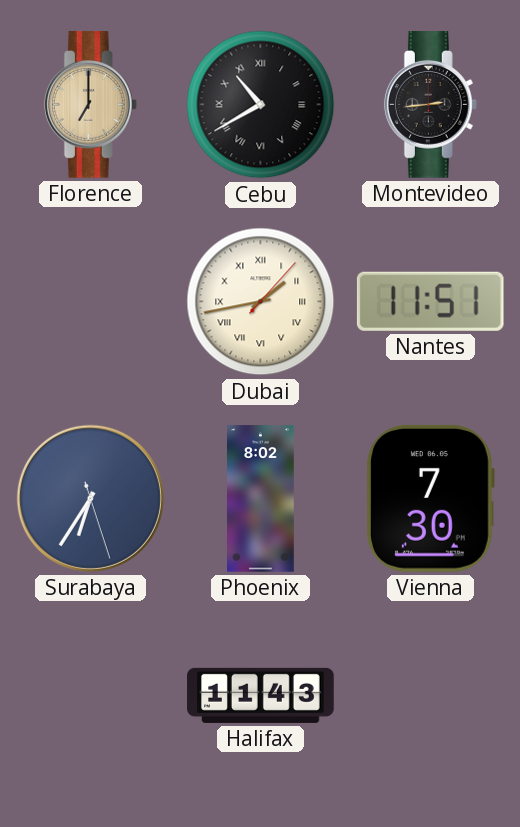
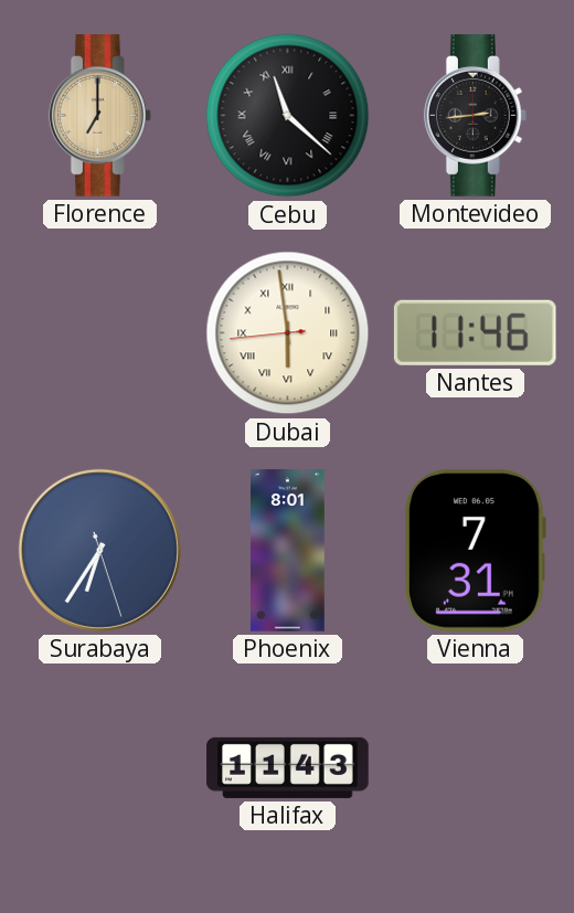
Cebu: 10:40 -> 11:22
Dubai: 1:43 -> 5:58
Nantes: 11:51 -> 11:46
Phoenix: 8:02 -> 8:01
Vienna: 7:30 -> 7:31
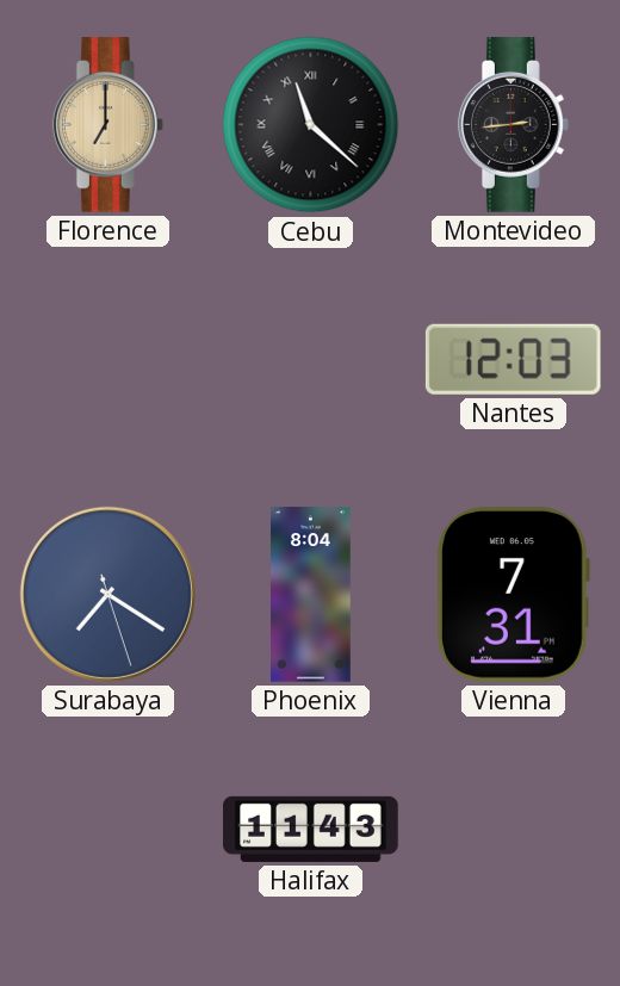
Dubai: 5:58 -> none
Nantes: 11:46 -> 12:03
Surabaya: 6:35 -> 7:20
Phoenix: 8:01 -> 8:04
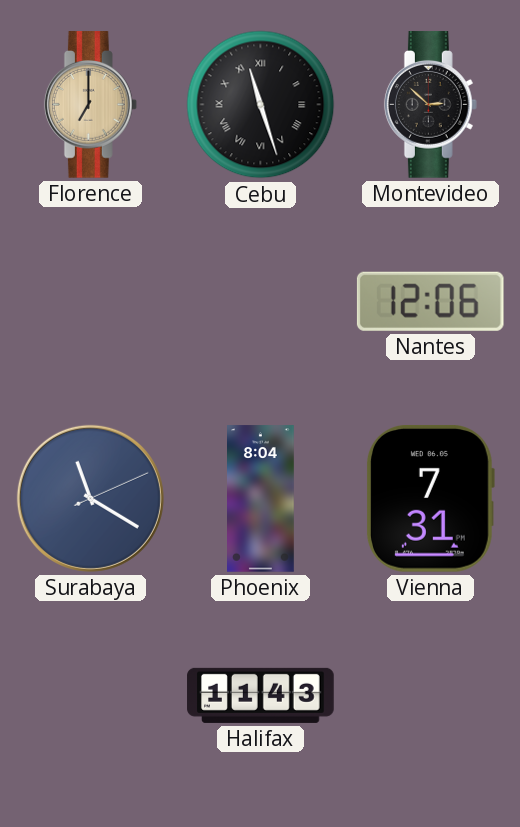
Cebu: 11:22 -> 11:27
Montevideo: 2:44 -> 2:52
Nantes: 12:03 -> 12:06
Surabaya: 7:20 -> 11:20
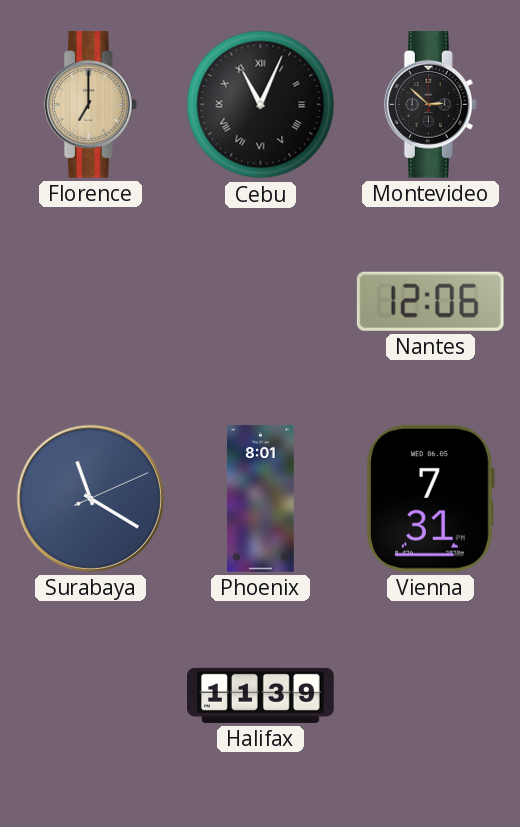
Cebu: 11:27 -> 11:04
Phoenix: 8:04 -> 8:01
Halifax: 11:43 -> 11:39
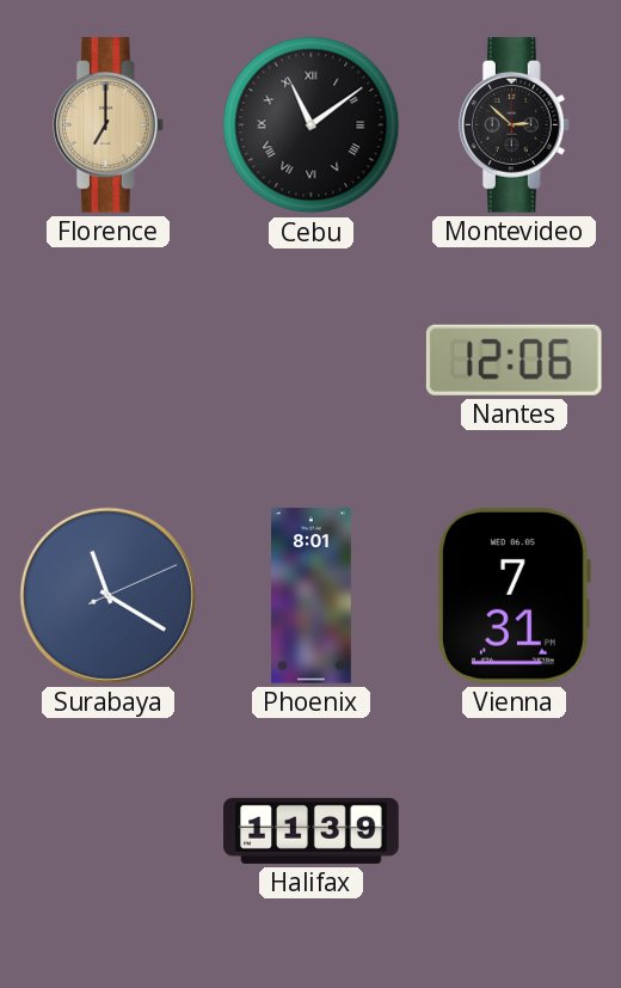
Cebu: 11:04 -> 11:09
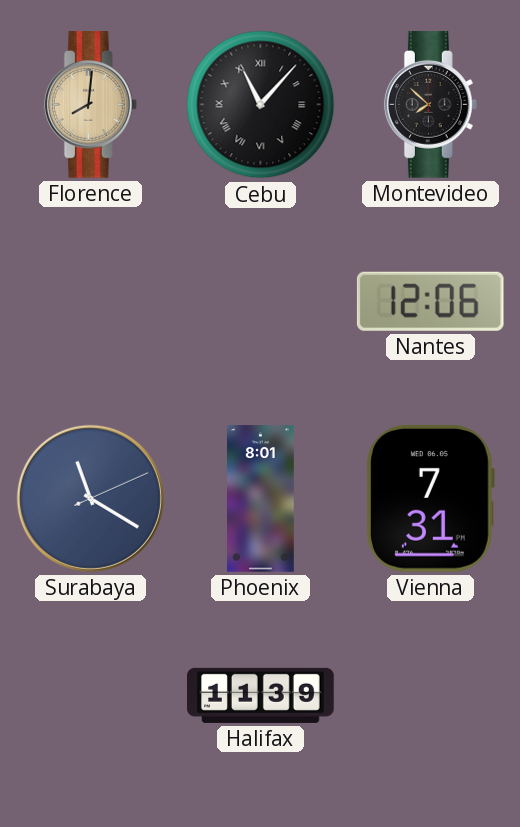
Florence: 7:00 -> 8:01
Cebu: 11:09 -> 11:07
Montevideo: 2:52 -> 7:52
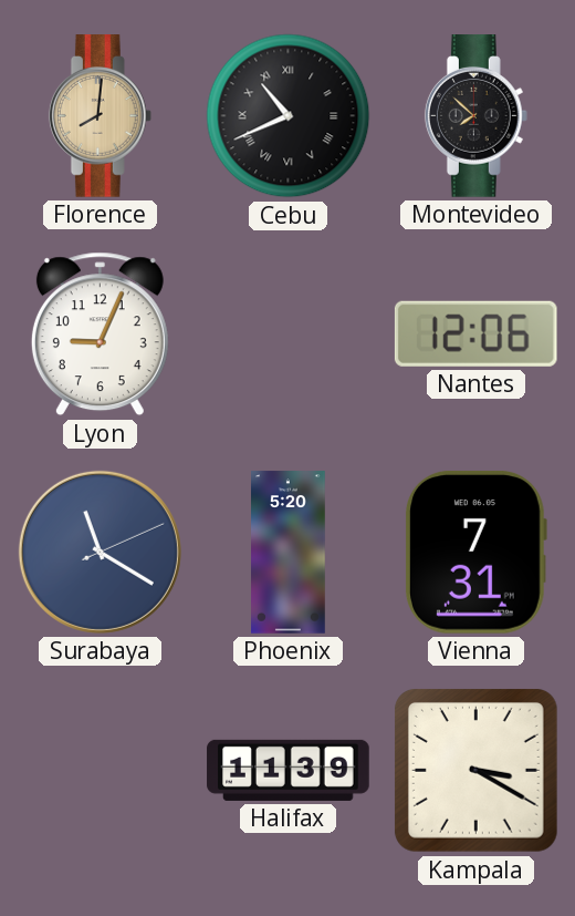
Cebu: 11:07 -> 10:41
Lyon: none -> 9:04
Phoenix: 8:01 -> 5:20
Kampala: none -> 3:20
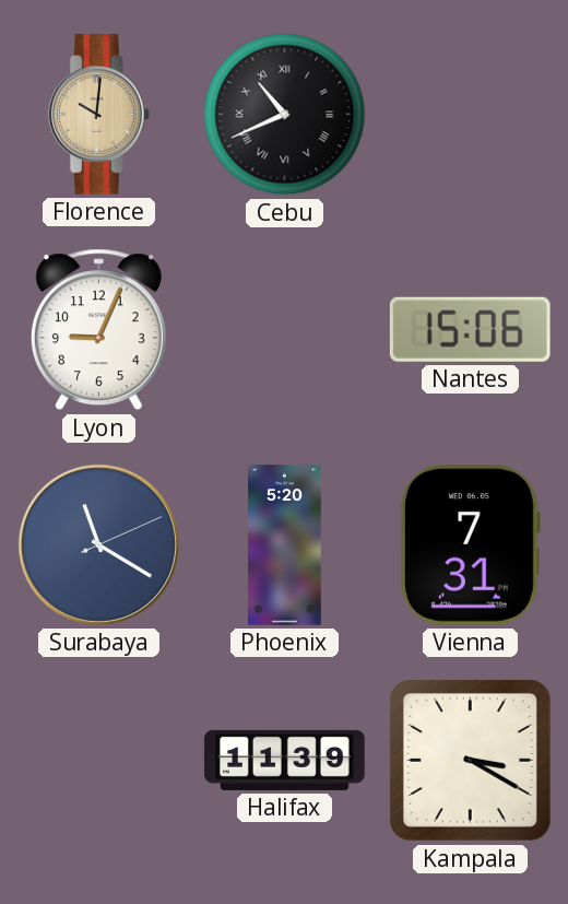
Florence: 8:01 -> 10:01
Montevideo: 7:52 -> none
Nantes: 12:06 -> 15:06
